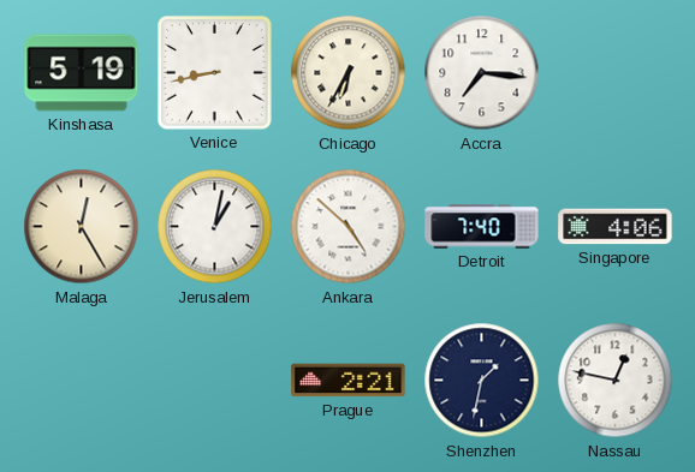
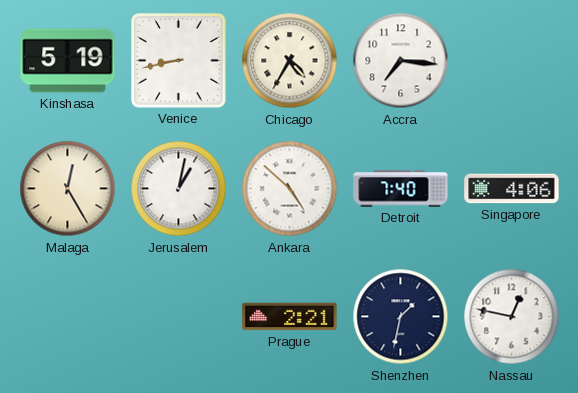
Chicago: 6:35 -> 4:35
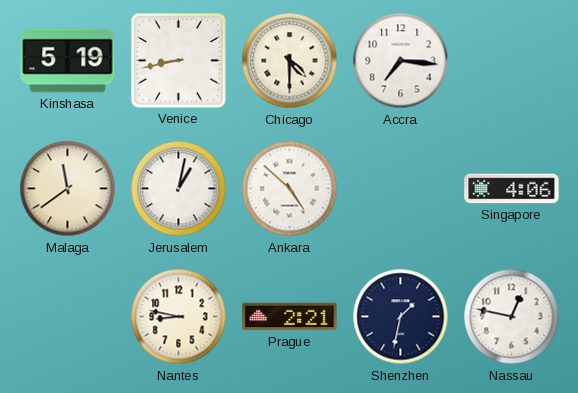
Chicago: 4:35 -> 4:30
Malaga: 12:25 -> 11:39
Detroit: 7:40 -> none
Nantes: none -> 8:47
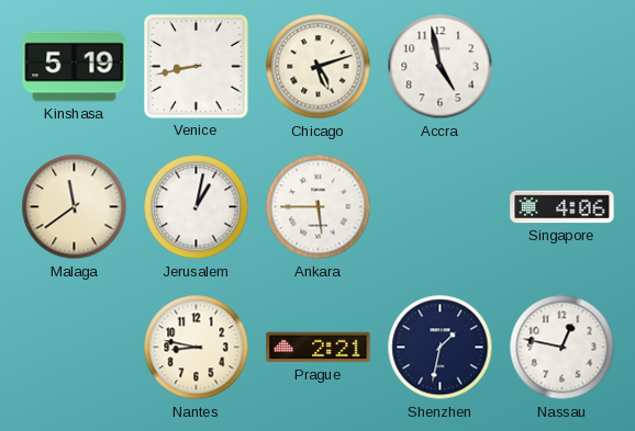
Chicago: 4:30 -> 5:12
Accra: 7:16 -> 4:58
Ankara: 4:52 -> 5:45
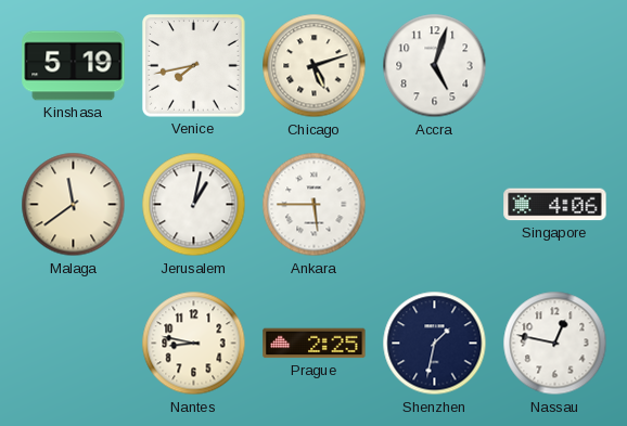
Venice: 8:43 -> 7:43
Accra: 4:58 -> 5:03
Prague: 2:21 -> 2:25
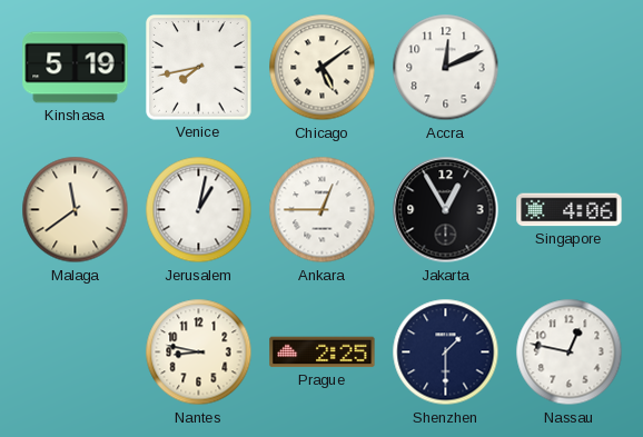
Chicago: 5:12 -> 5:09
Accra: 5:03 -> 12:11
Ankara: 5:45 -> 12:45
Jakarta: none -> 12:55
Shenzhen: 1:32 -> 1:30
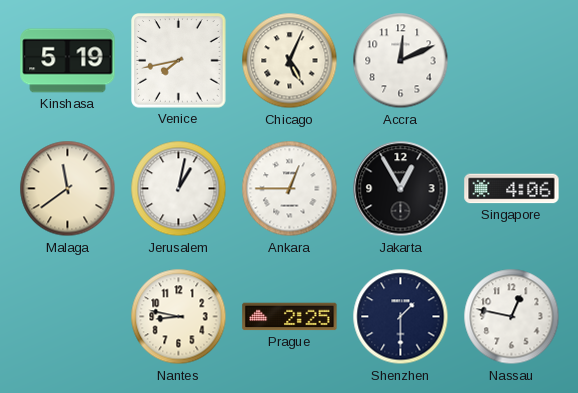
Chicago: 5:09 -> 5:04
